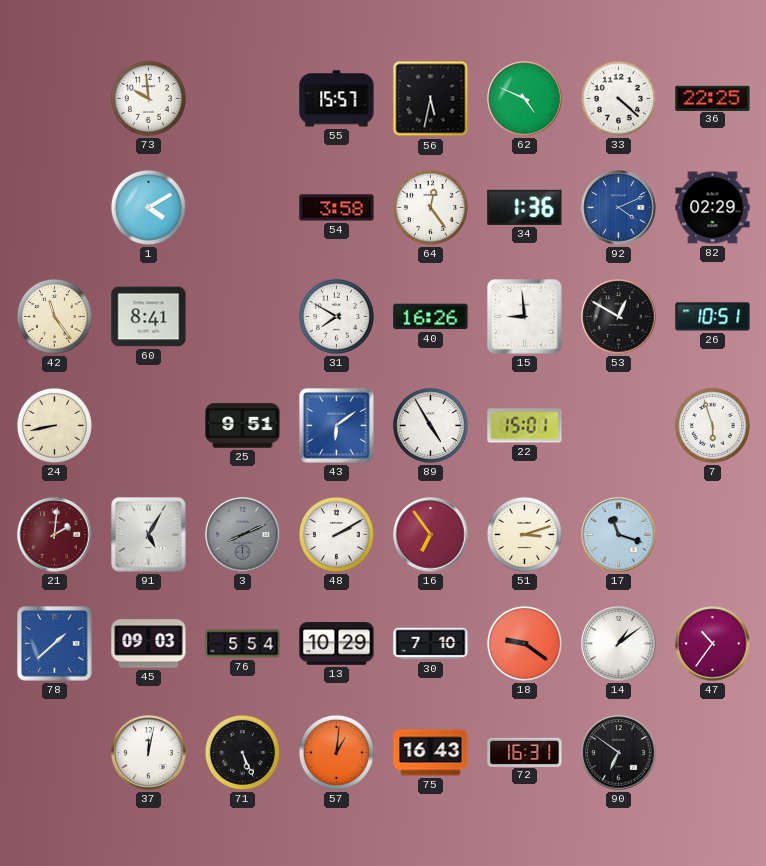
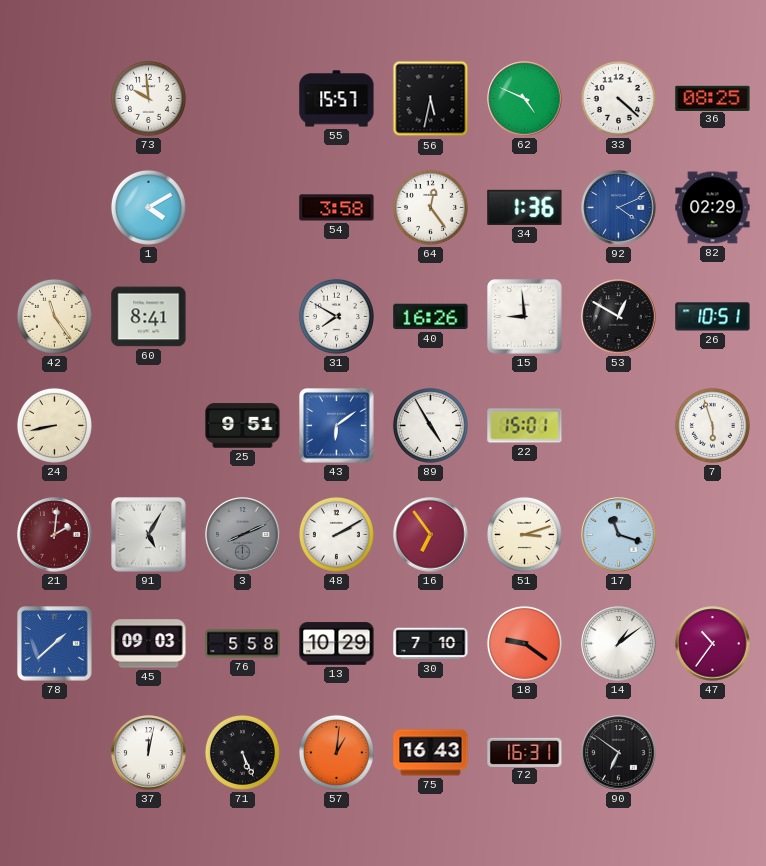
36: 22:25 -> 08:25
76: 5:54 -> 5:58
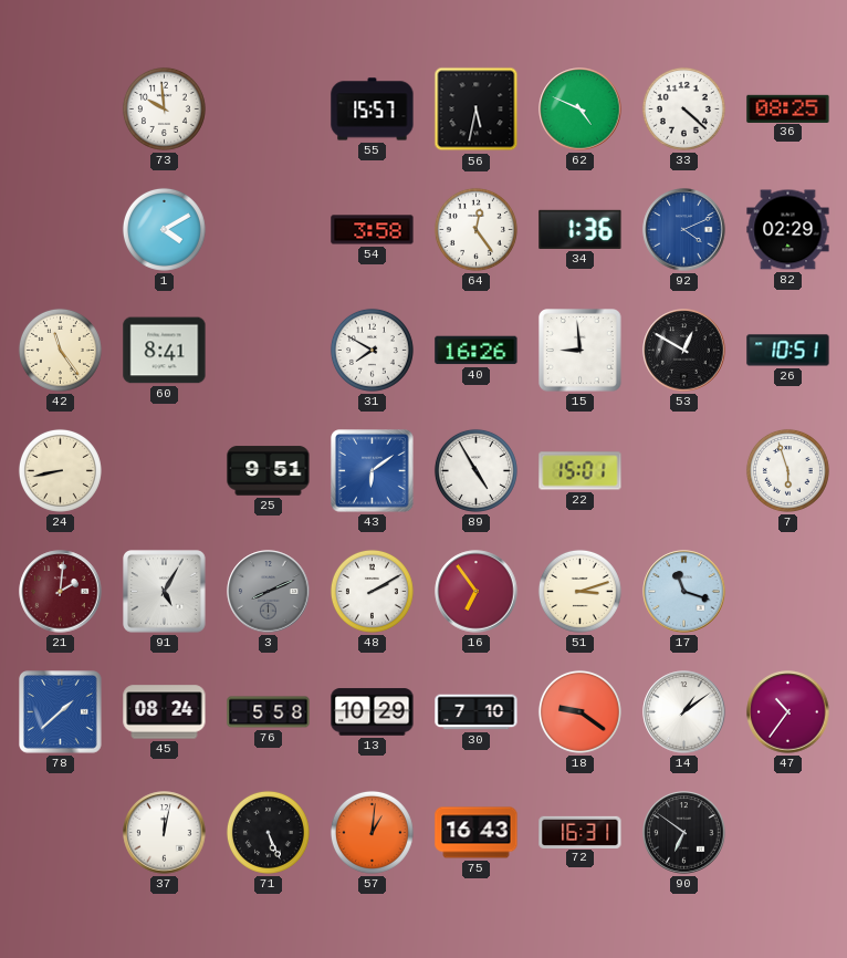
45: 09:03 -> 08:24
